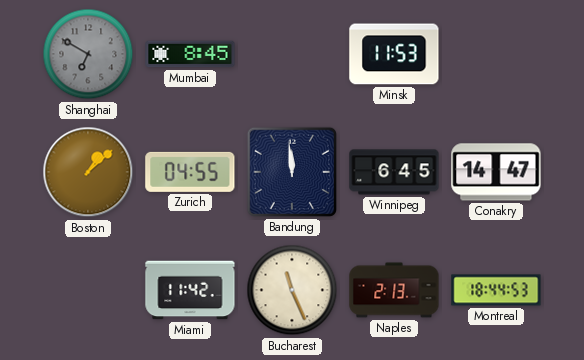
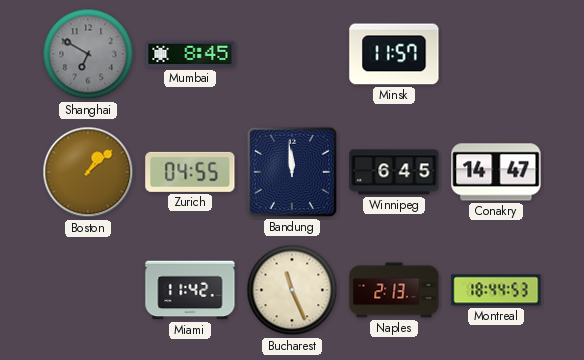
Minsk: 11:53 -> 11:57
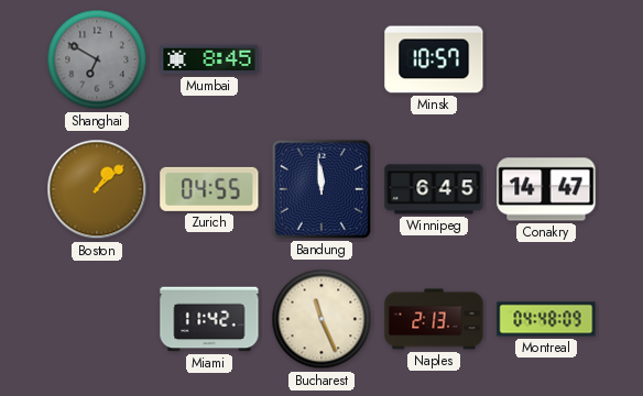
Minsk: 11:57 -> 10:57
Montreal: 18:44 -> 04:48
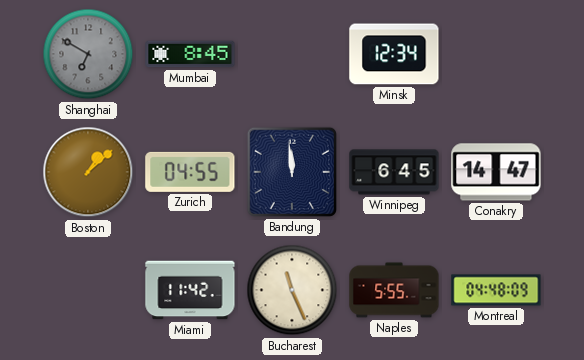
Minsk: 10:57 -> 12:34
Naples: 2:13 -> 5:55
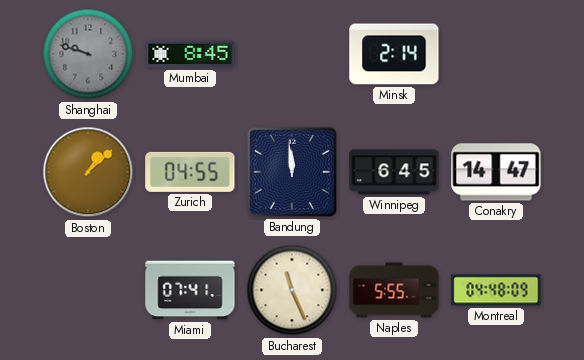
Shanghai: 6:50 -> 9:48
Minsk: 12:34 -> 2:14
Miami: 11:42 -> 07:41
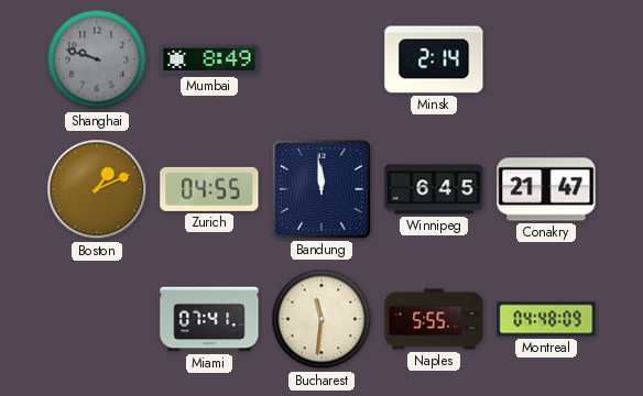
Mumbai: 8:45 -> 8:49
Boston: 1:08 -> 1:11
Conakry: 14:47 -> 21:47
Bucharest: 11:26 -> 11:31
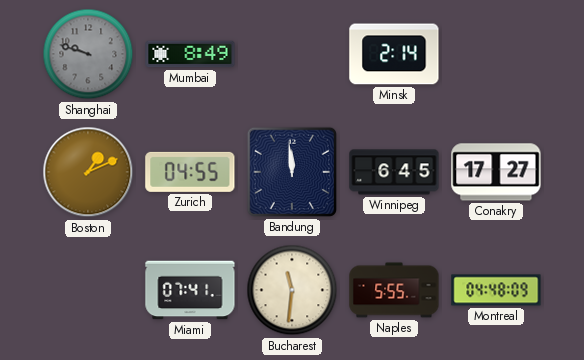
Conakry: 21:47 -> 17:27
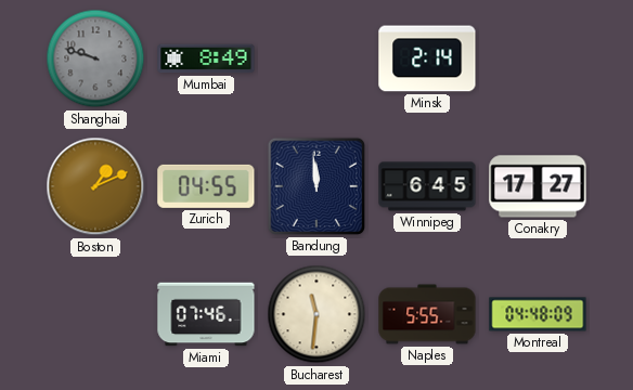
Miami: 07:41 -> 07:46
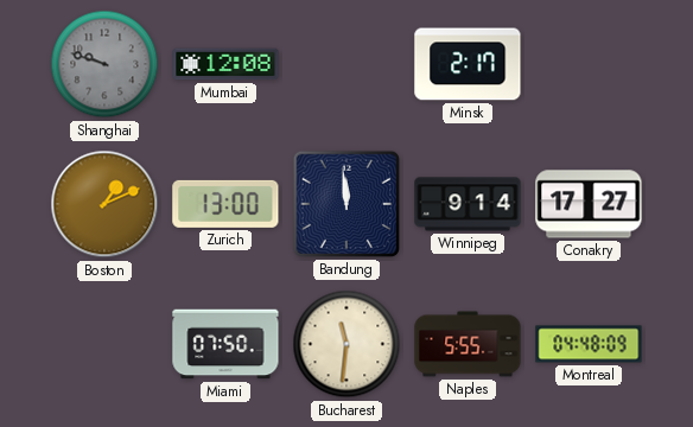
Mumbai: 8:49 -> 12:08
Minsk: 2:14 -> 2:17
Zurich: 04:55 -> 13:00
Winnipeg: 6:45 -> 9:14
Miami: 07:46 -> 07:50
